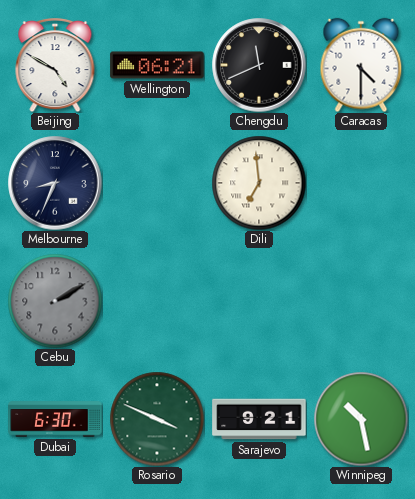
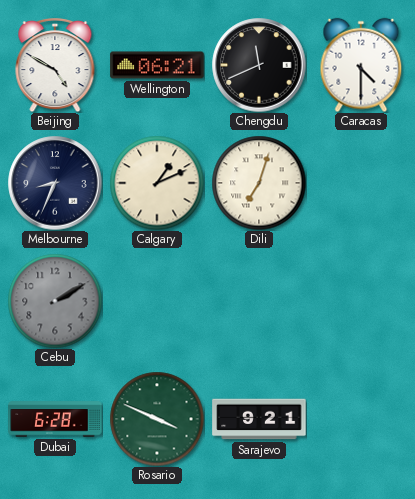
Calgary: none -> 1:11
Dili: 6:59 -> 7:03
Dubai: 6:30 -> 6:28
Winnipeg: 10:28 -> none
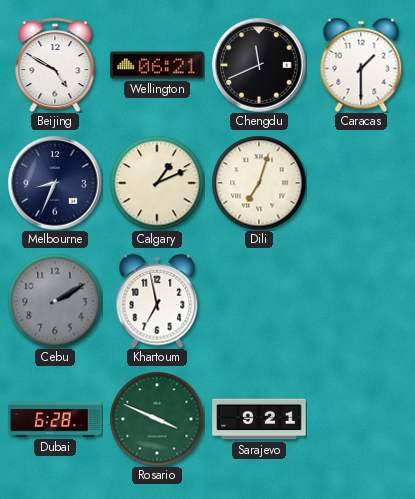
Caracas: 4:30 -> 1:30
Khartoum: none -> 6:58
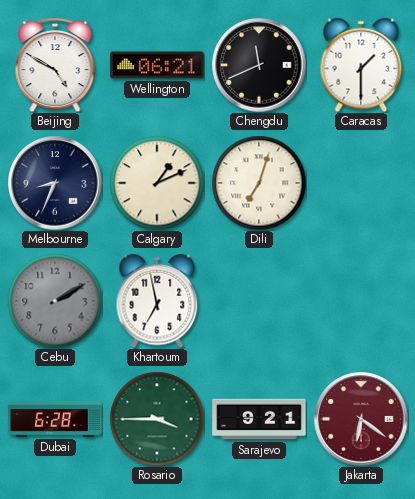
Rosario: 3:49 -> 3:45
Jakarta: none -> 6:21
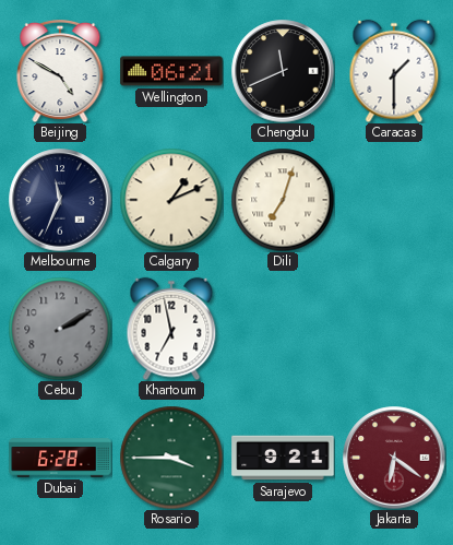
Melbourne: 8:34 -> 11:34
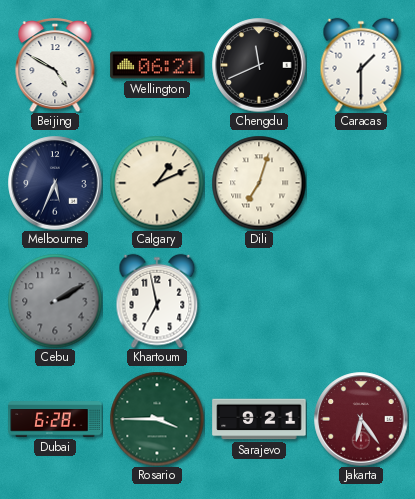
Melbourne: 11:34 -> 5:34
Jakarta: 6:21 -> 6:24
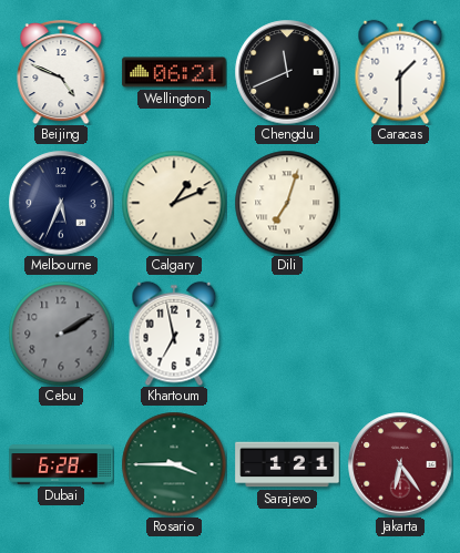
Beijing: 4:50 -> 4:49
Sarajevo: 9:21 -> 1:21
